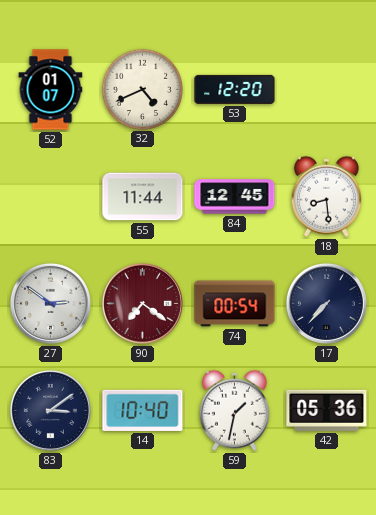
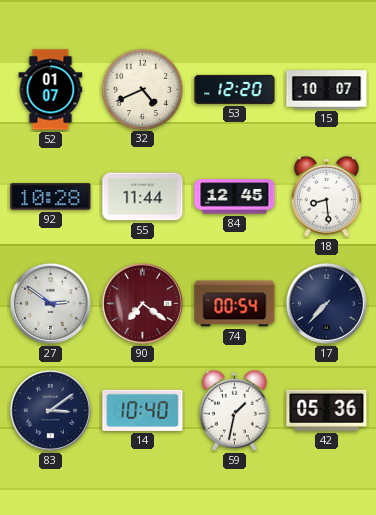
15: none -> 10:07
92: none -> 10:28
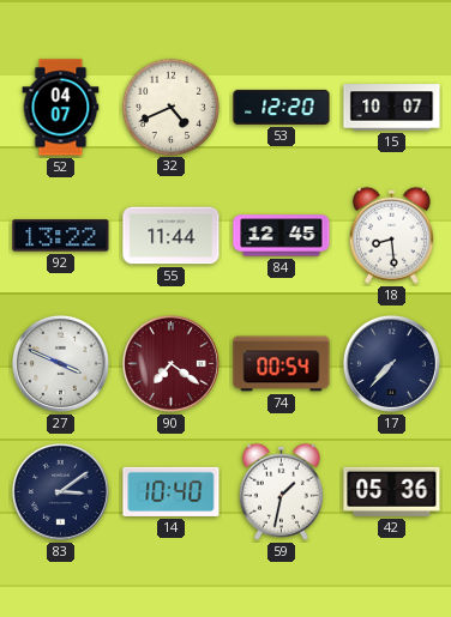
52: 01:07 -> 04:07
92: 10:28 -> 13:22
27: 2:51 -> 3:49
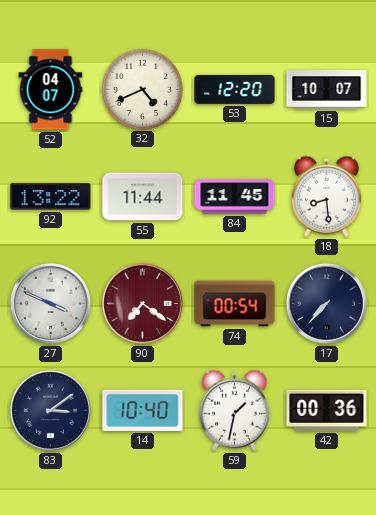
84: 12:45 -> 11:45
42: 05:36 -> 00:36
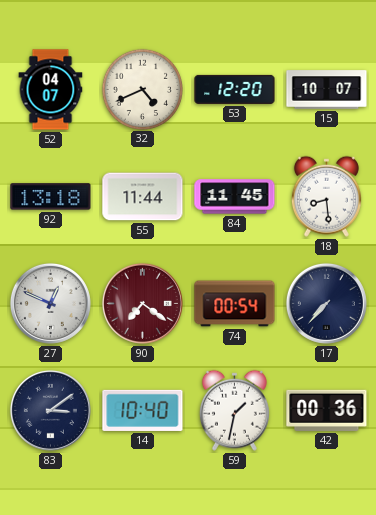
92: 13:22 -> 13:18
27: 3:49 -> 12:49
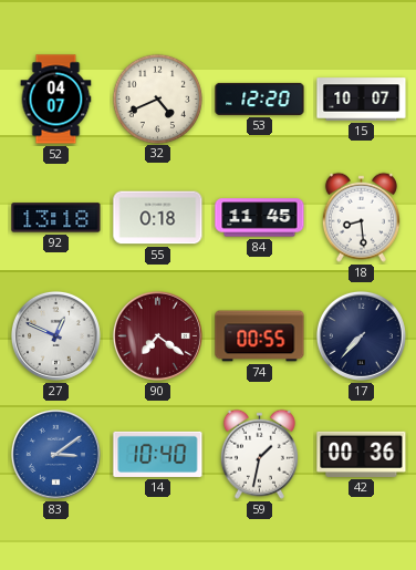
55: 11:44 -> 0:18
74: 00:54 -> 00:55
83 dial: navy -> blue
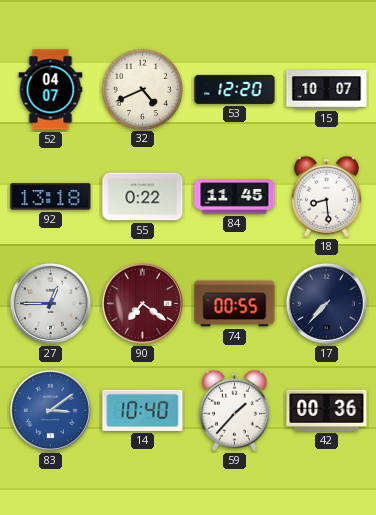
55: 0:18 -> 0:22
27: 12:49 -> 12:45
59: 1:32 -> 1:37
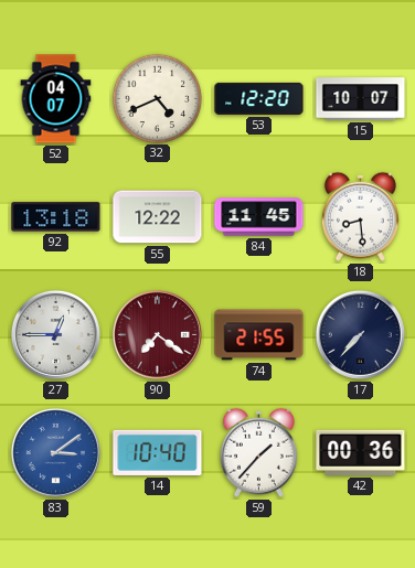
55: 0:22 -> 12:22
74: 00:55 -> 21:55
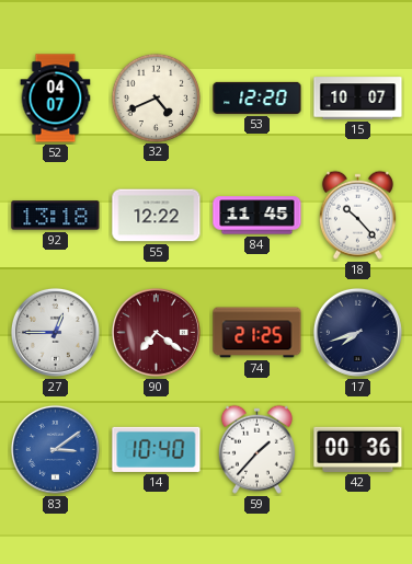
18: 8:29 -> 10:23
74: 21:55 -> 21:25
17: 7:37 -> 7:42
